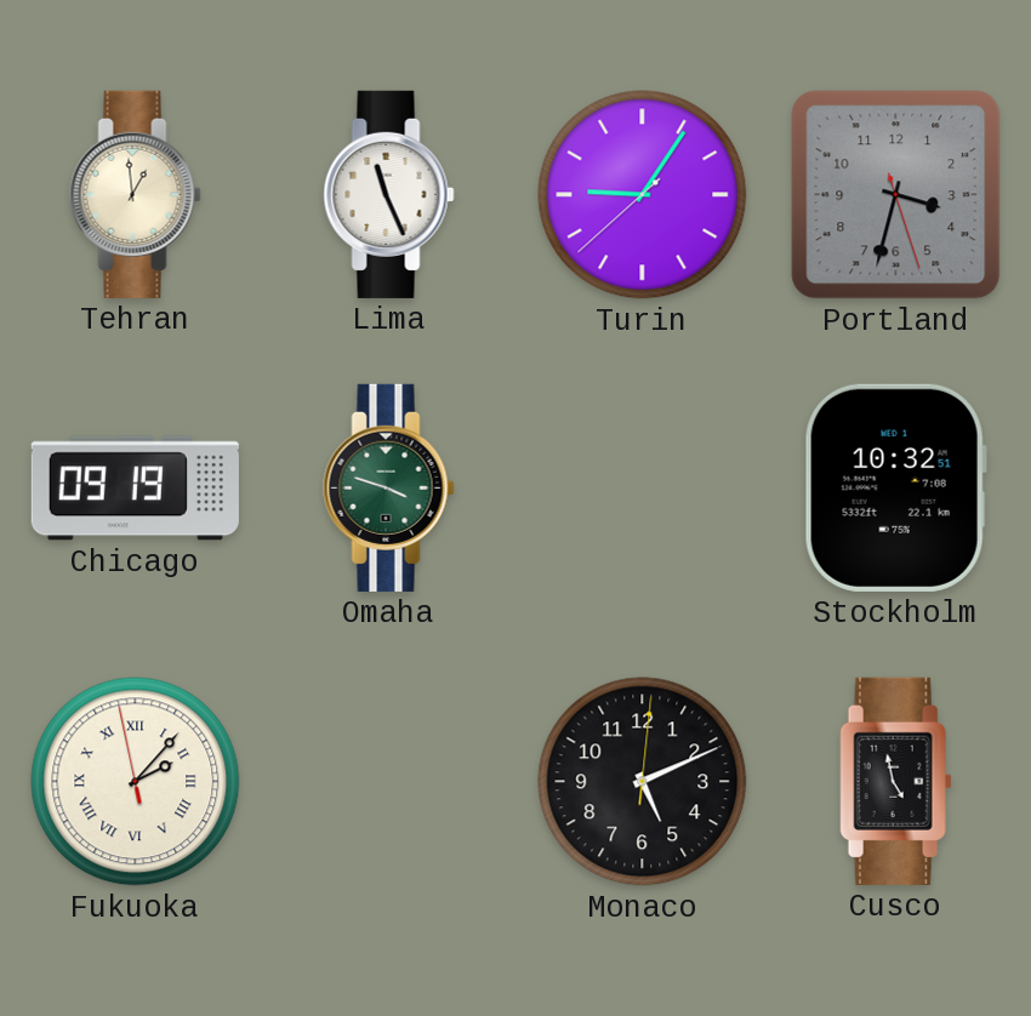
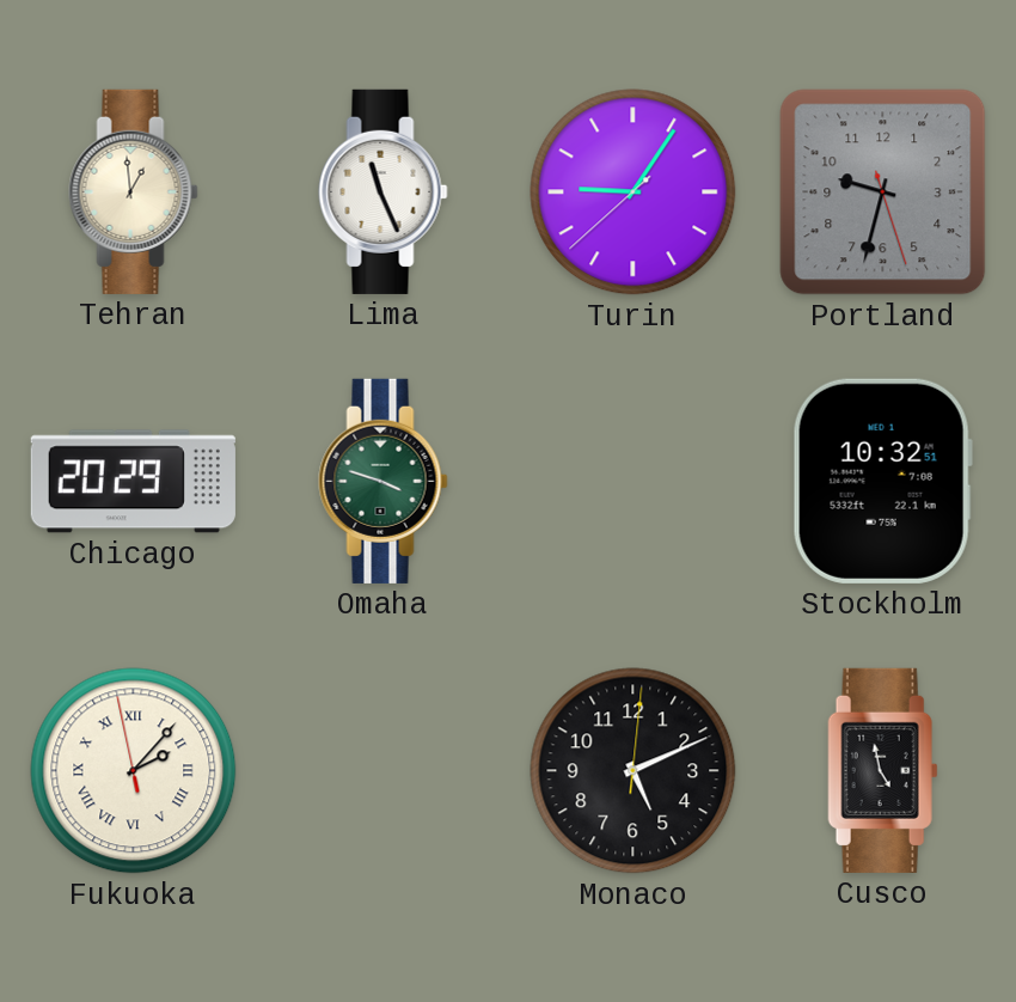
Portland: 3:32 -> 9:32
Chicago: 09:19 -> 20:29
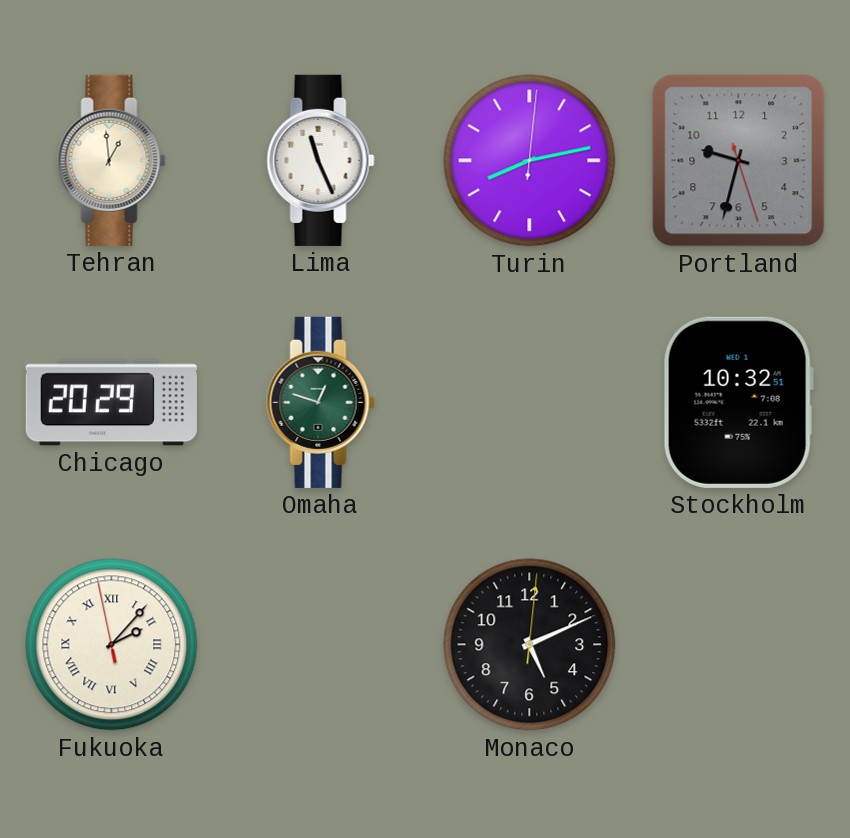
Turin: 9:05 -> 8:13
Omaha: 3:48 -> 12:48
Cusco: 4:58 -> none
